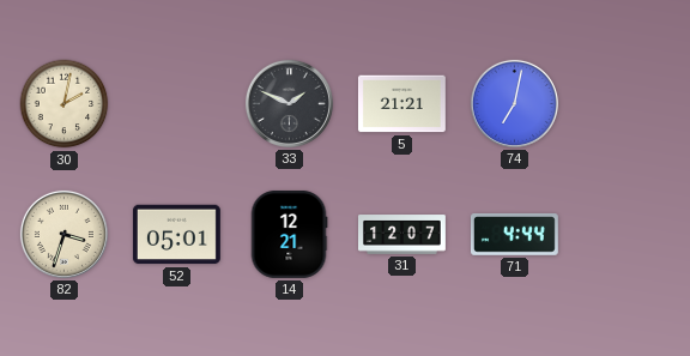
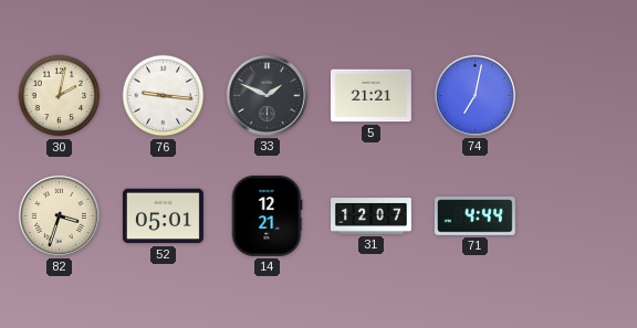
76: none -> 9:16
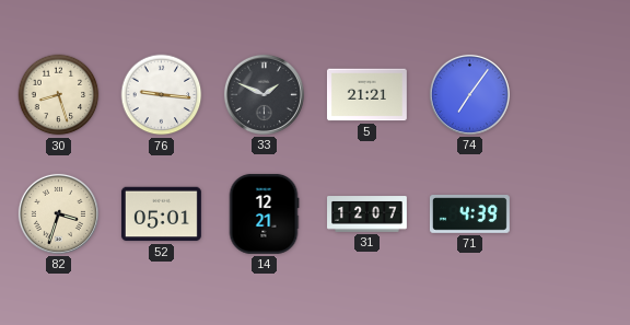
30: 2:02 -> 8:27
74: 7:02 -> 7:06
71: 4:44 -> 4:39
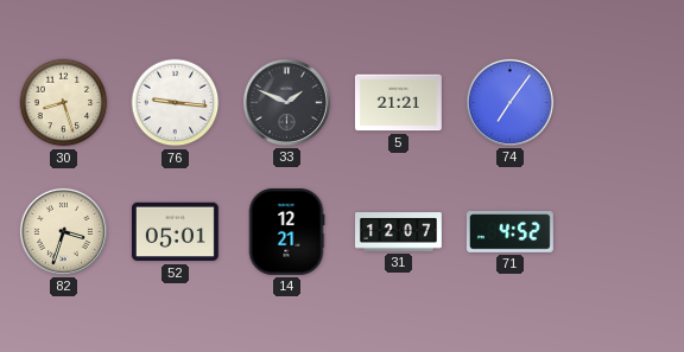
71: 4:39 -> 4:52
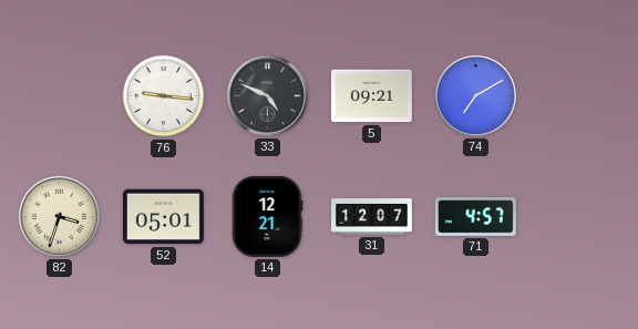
30: 8:27 -> none
33: 1:49 -> 4:49
5: 21:21 -> 09:21
74: 7:06 -> 7:10
71: 4:52 -> 4:57
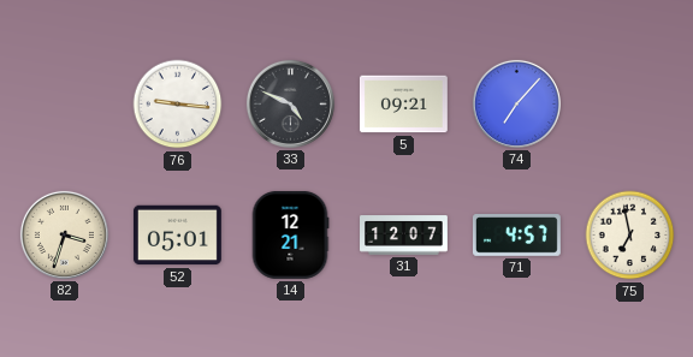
74: 7:10 -> 7:07
75: none -> 6:58
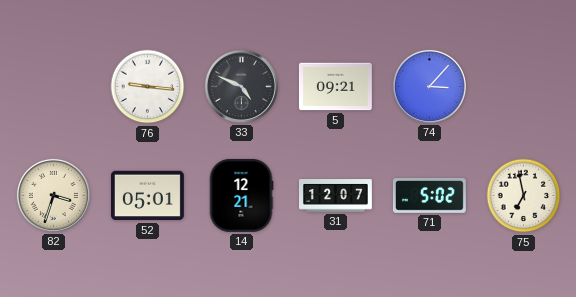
74: 7:07 -> 3:07
71: 4:57 -> 5:02
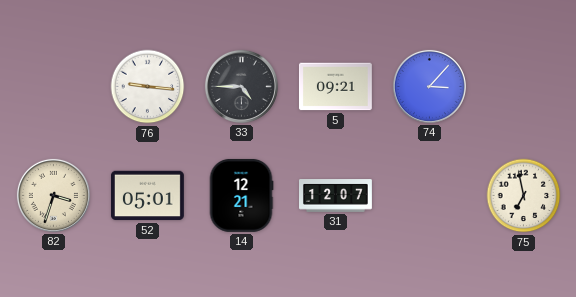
33: 4:49 -> 4:45
71: 5:02 -> none
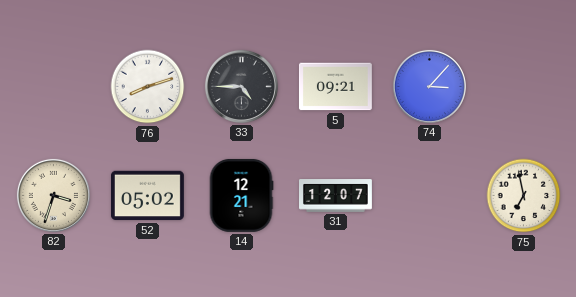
76: 9:16 -> 8:12
52: 05:01 -> 05:02
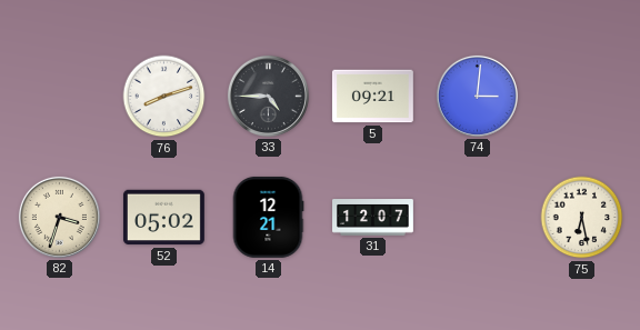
74: 3:07 -> 3:01
75: 6:58 -> 6:28
